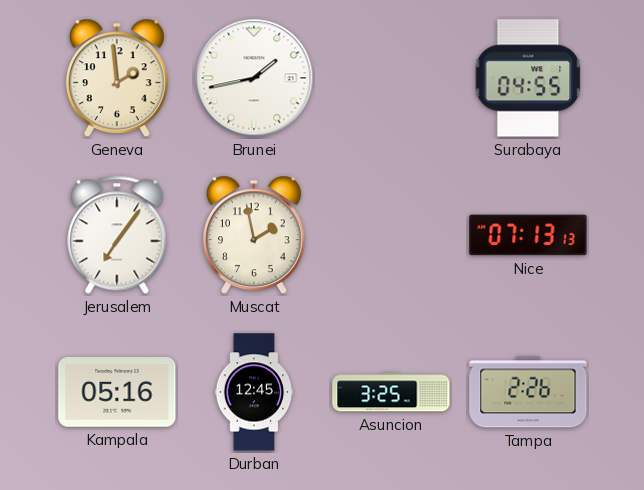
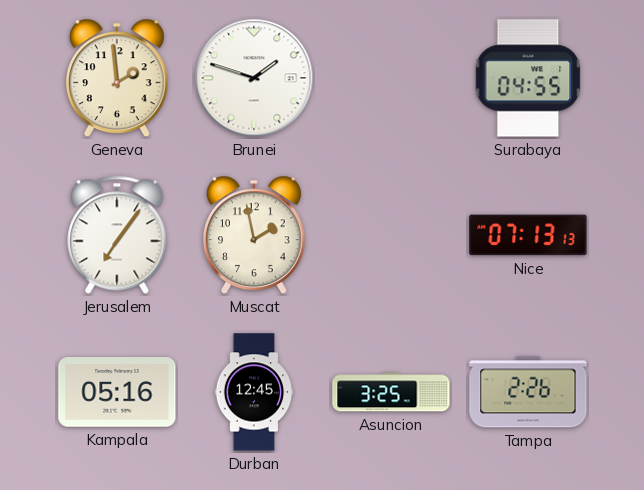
Brunei: 1:43 -> 1:48
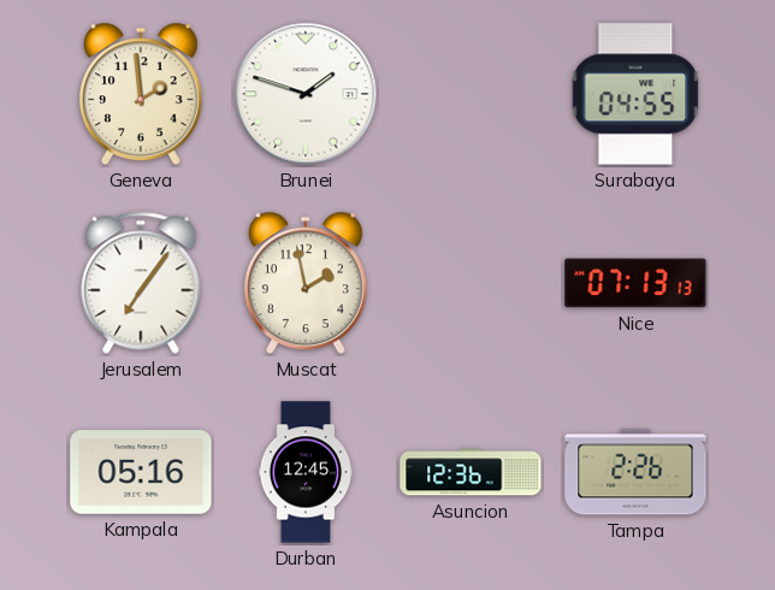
Asuncion: 3:25 -> 12:36
